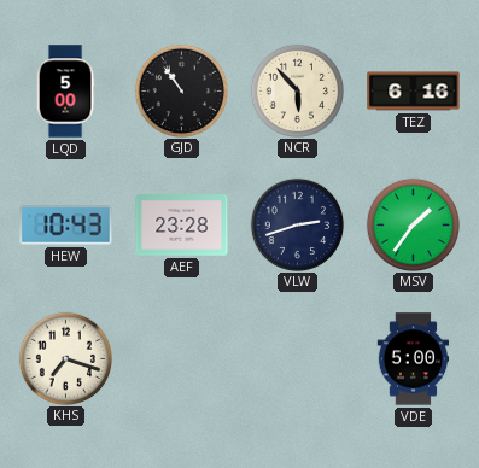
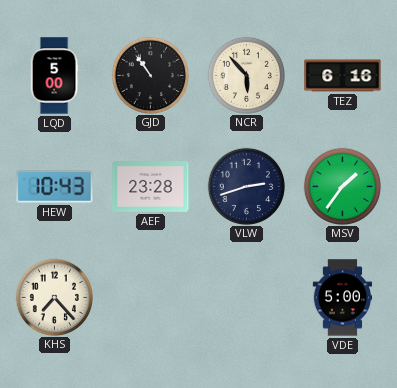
KHS: 7:18 -> 7:23
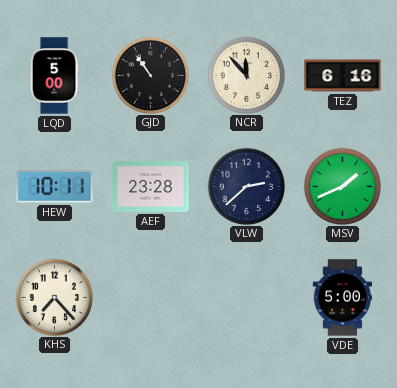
NCR: 5:53 -> 11:53
HEW: 10:43 -> 10:11
VLW: 2:42 -> 2:38
MSV: 1:36 -> 1:41
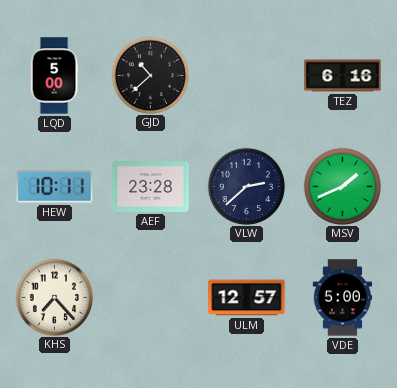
GJD: 10:54 -> 10:38
NCR: 11:53 -> none
ULM: none -> 12:57
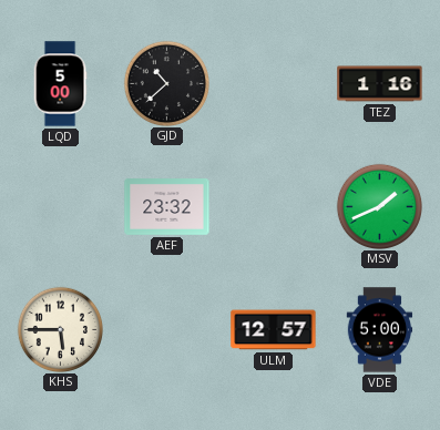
TEZ: 6:16 -> 1:16
HEW: 10:11 -> none
AEF: 23:28 -> 23:32
VLW: 2:38 -> none
KHS: 7:23 -> 5:45
